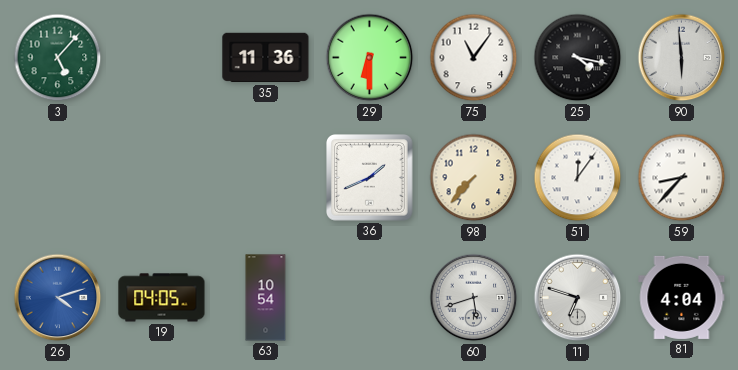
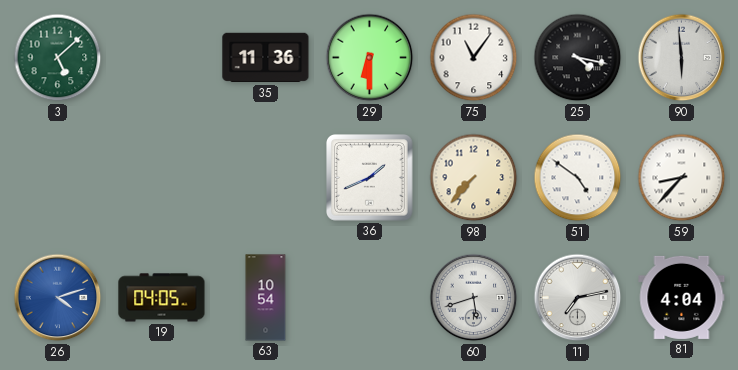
3: 5:07 -> 5:08
51: 12:06 -> 4:51
11: 6:48 -> 7:13
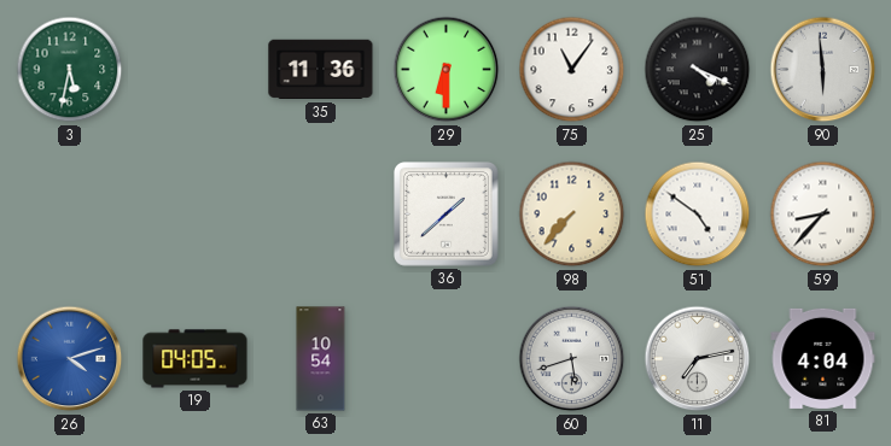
3: 5:08 -> 5:32
25: 4:17 -> 4:19
36: 1:41 -> 1:38
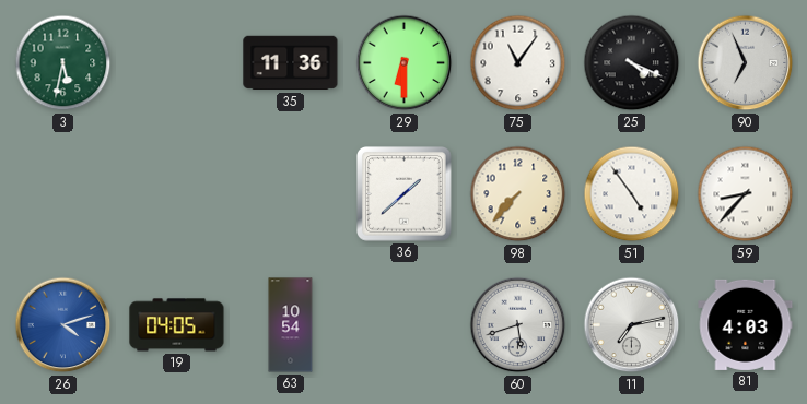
90: 5:59 -> 6:56
51: 4:51 -> 4:54
81: 4:04 -> 4:03
